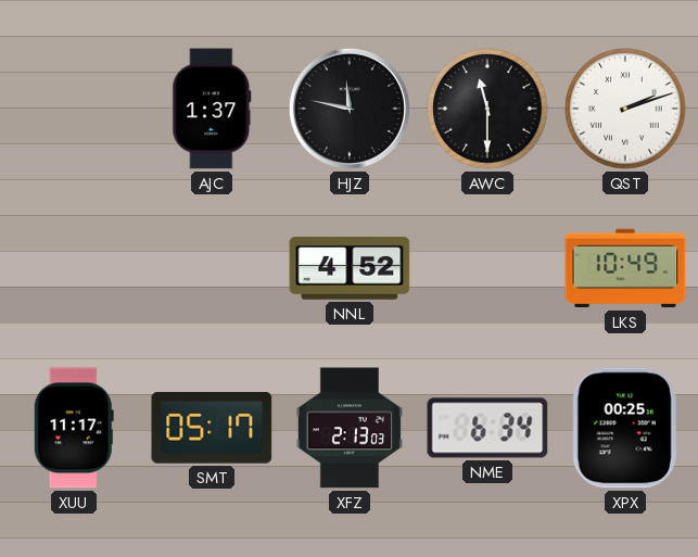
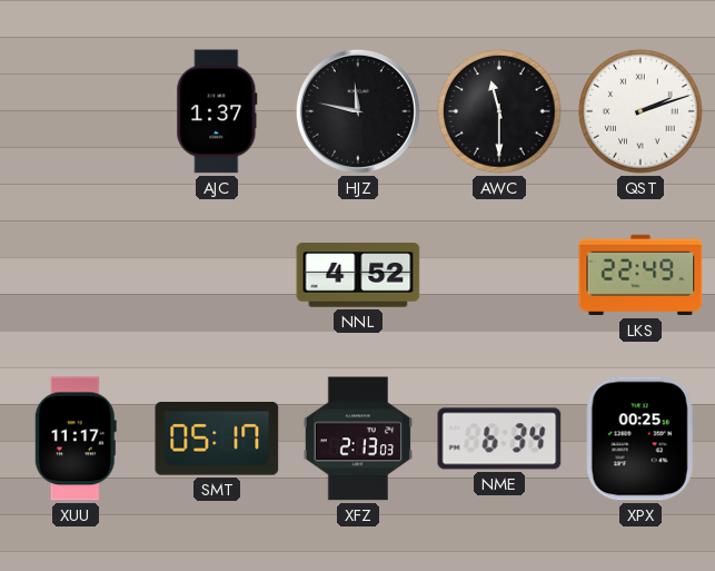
LKS: 10:49 -> 22:49
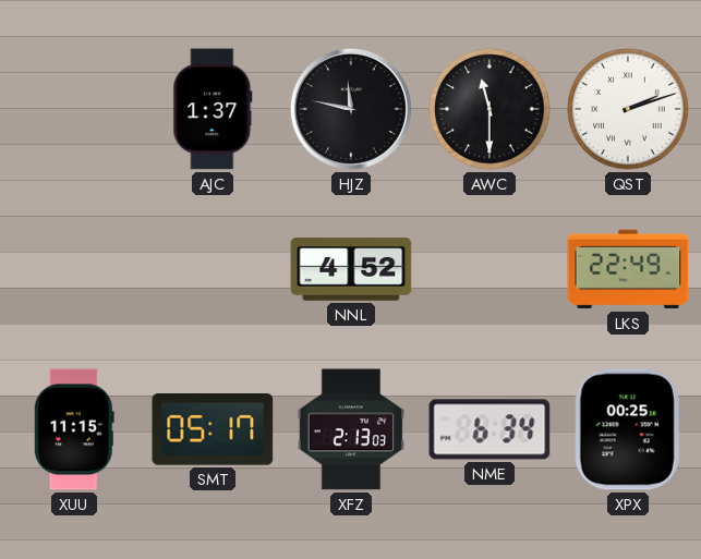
XUU: 11:17 -> 11:15
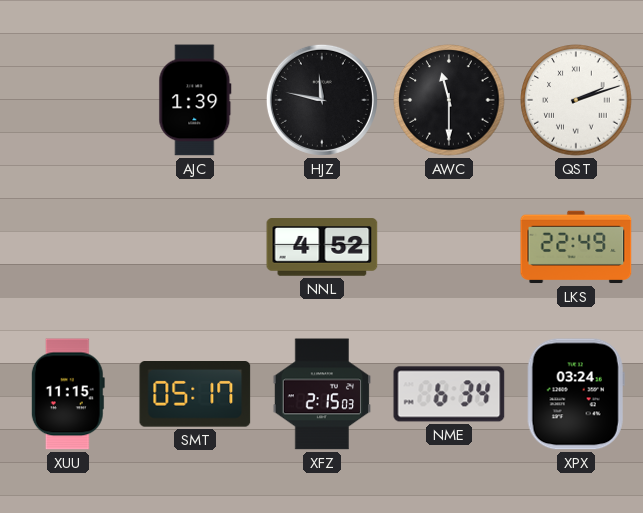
AJC: 1:37 -> 1:39
XFZ: 2:13 -> 2:15
XPX: 00:25 -> 03:24
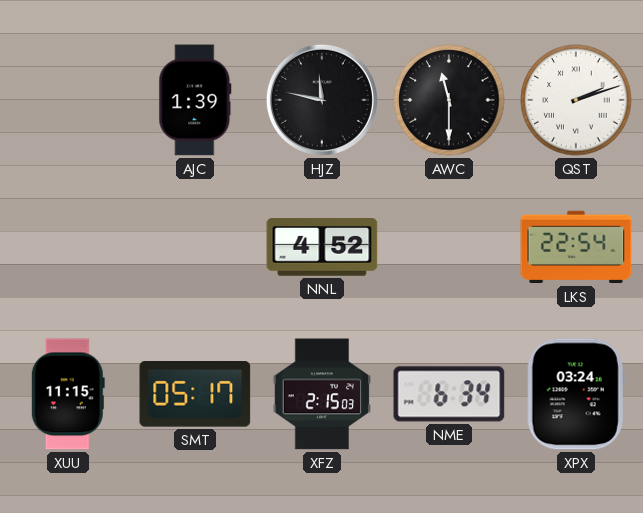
LKS: 22:49 -> 22:54
